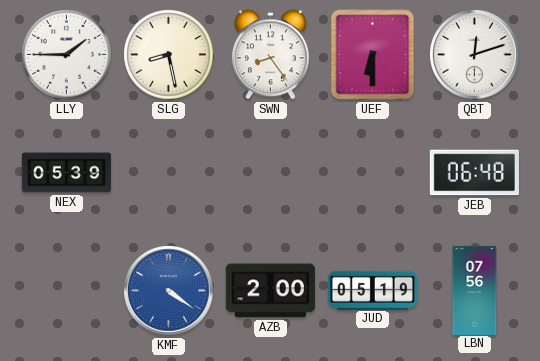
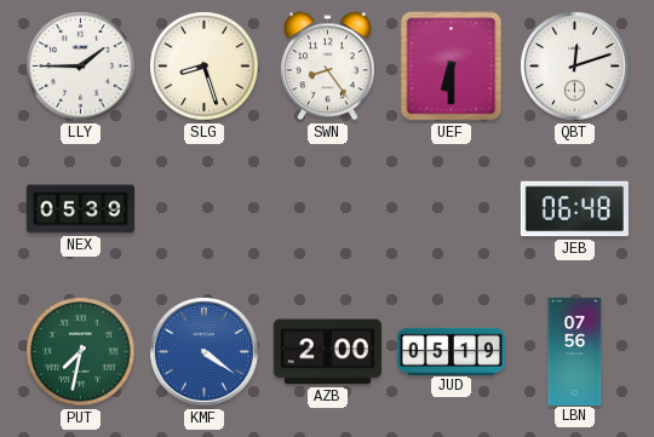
SLG: 8:28 -> 8:27
PUT: none -> 7:32
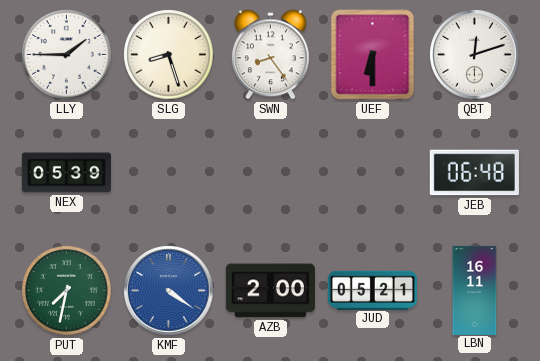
JUD: 05:19 -> 05:21
LBN: 07:56 -> 16:11
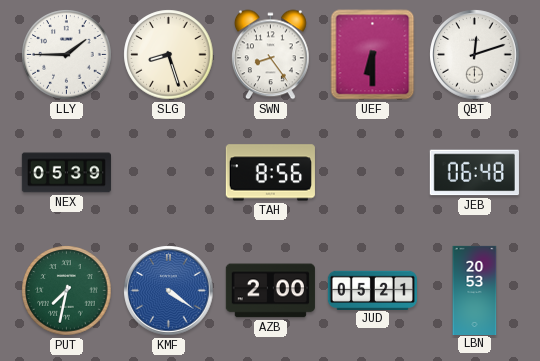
TAH: none -> 8:56
LBN: 16:11 -> 20:53
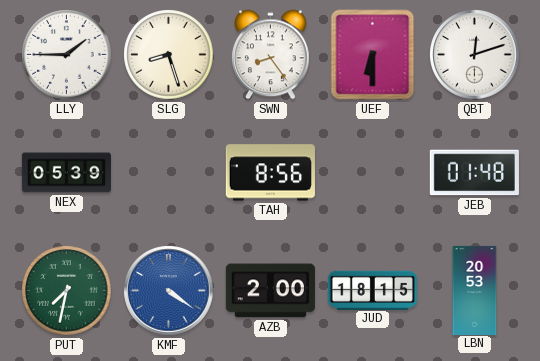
JEB: 06:48 -> 01:48
JUD: 05:21 -> 18:15
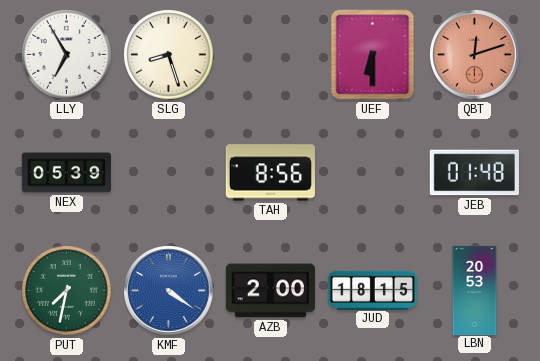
LLY: 1:45 -> 6:55
SWN: 8:24 -> none
QBT dial: white -> salmon
